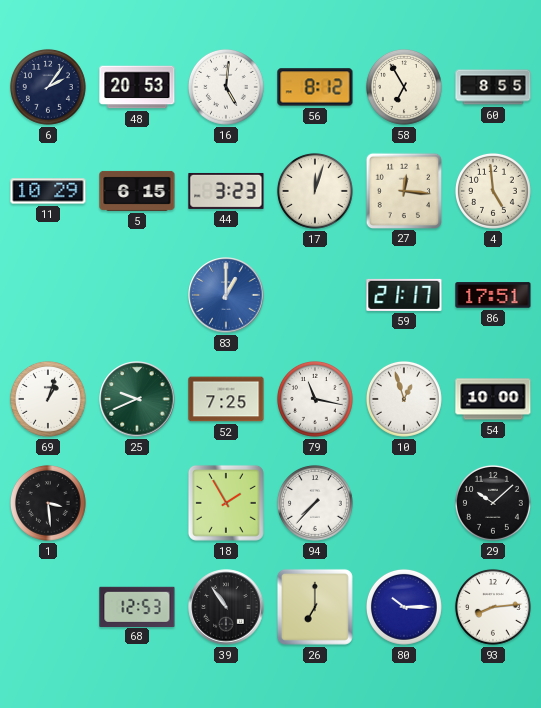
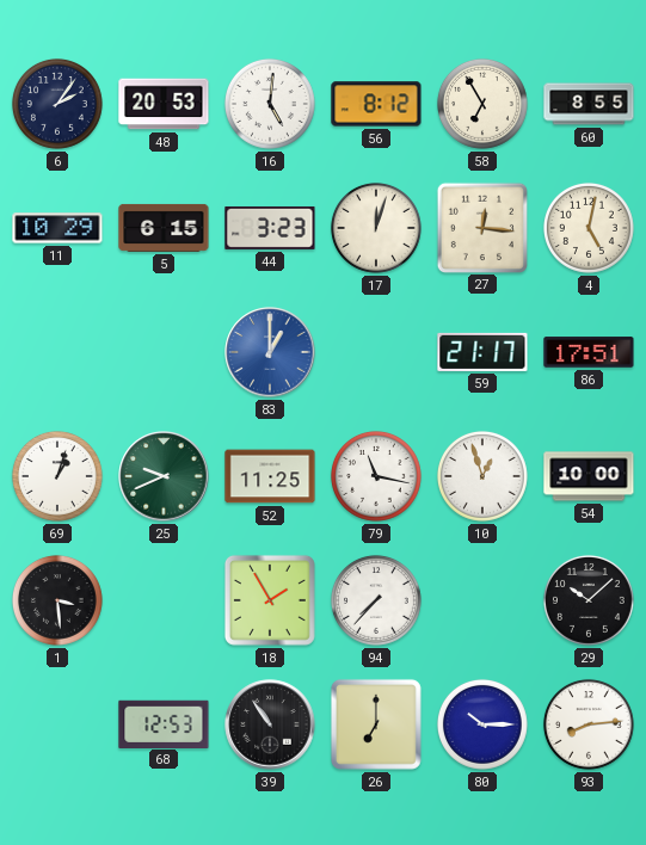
4: 4:59 -> 5:02
52: 7:25 -> 11:25
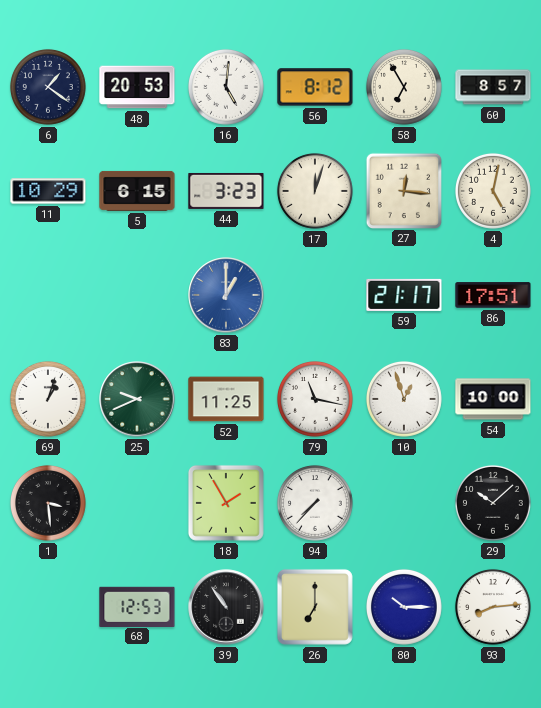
6: 2:06 -> 1:21
60: 8:55 -> 8:57
